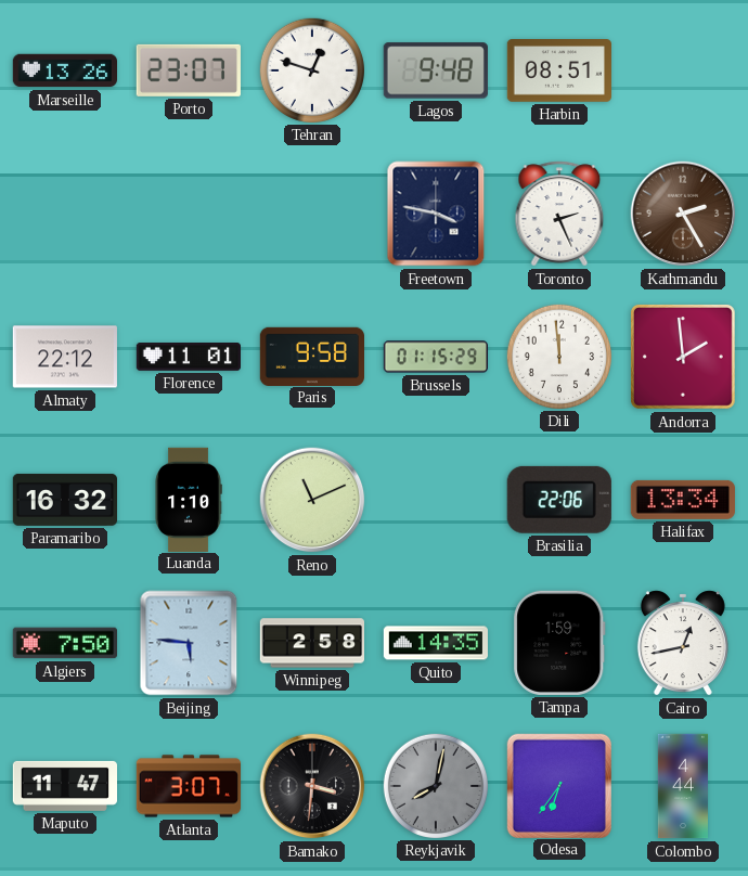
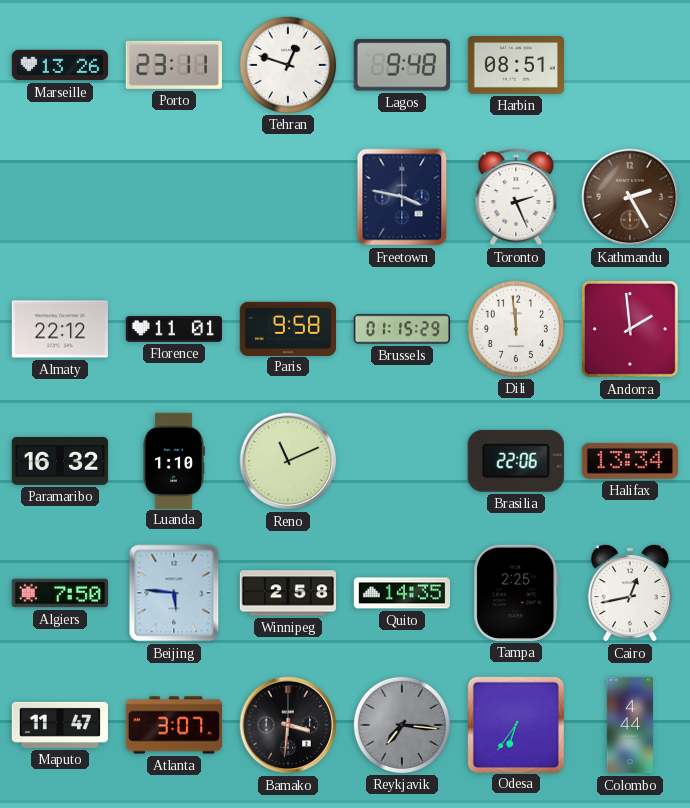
Porto: 23:07 -> 23:11
Tampa: 1:59 -> 2:25
Reykjavik: 8:02 -> 7:16
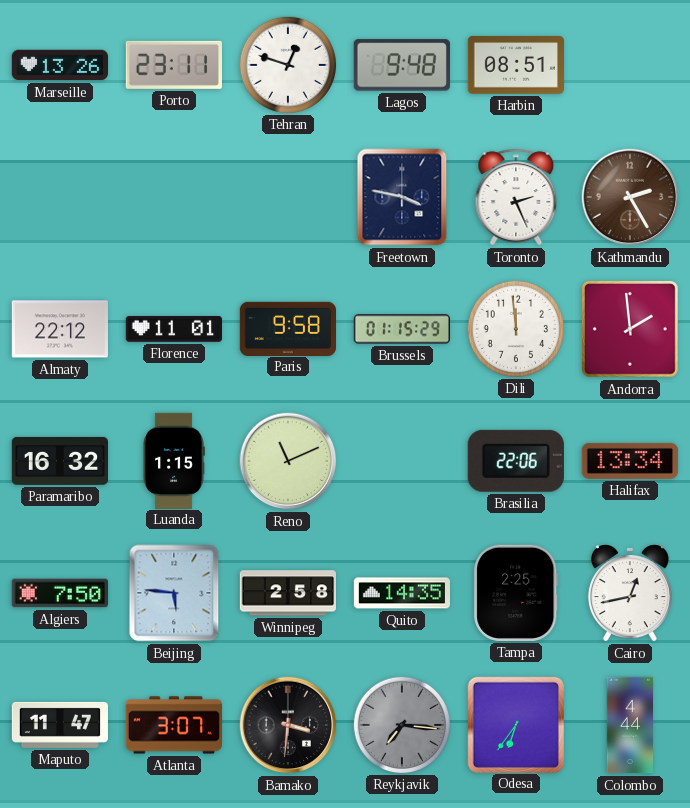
Luanda: 1:10 -> 1:15
